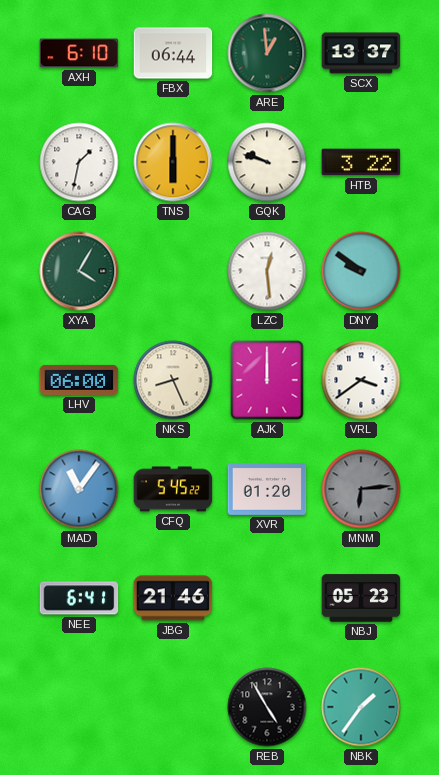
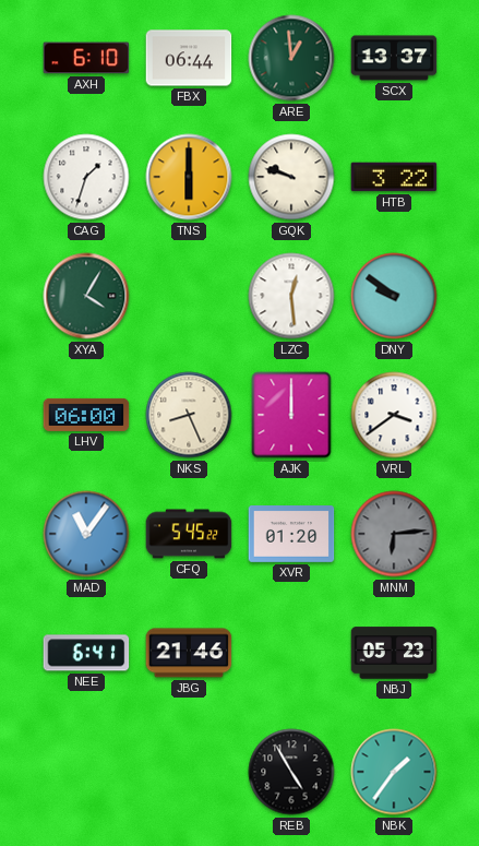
CAG: 1:32 -> 1:33
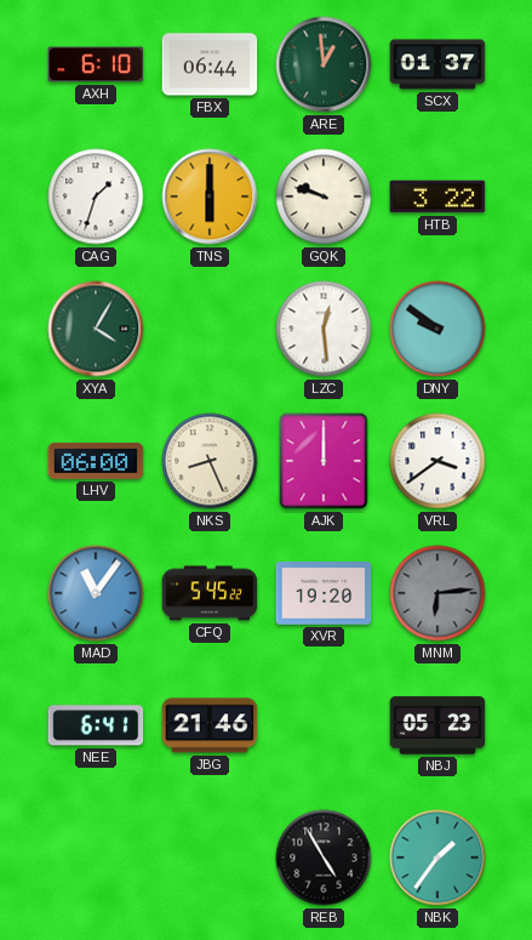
SCX: 13:37 -> 01:37
XVR: 01:20 -> 19:20
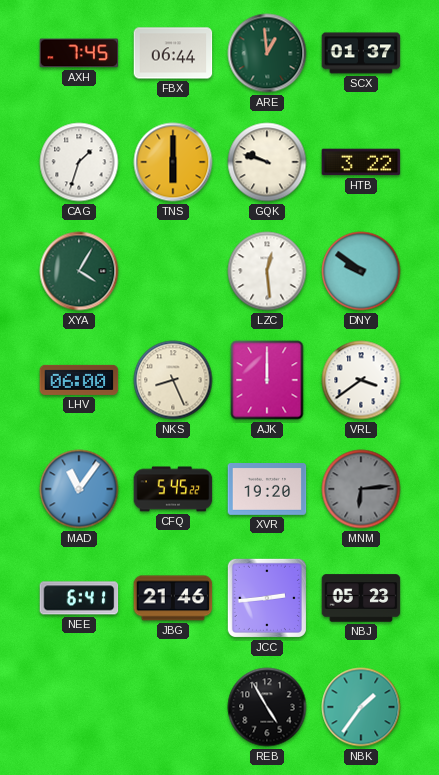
AXH: 6:10 -> 7:45
JCC: none -> 2:44
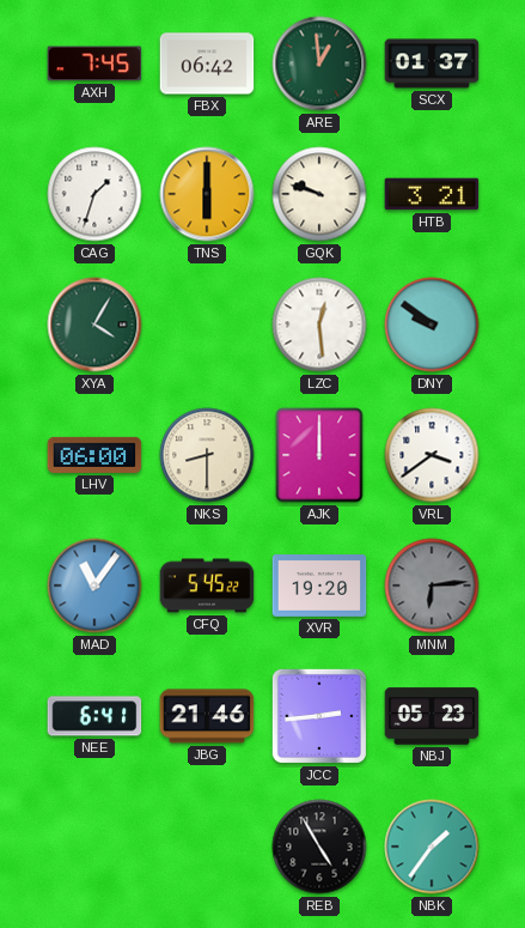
FBX: 06:44 -> 06:42
HTB: 3:22 -> 3:21
NKS: 8:26 -> 8:30
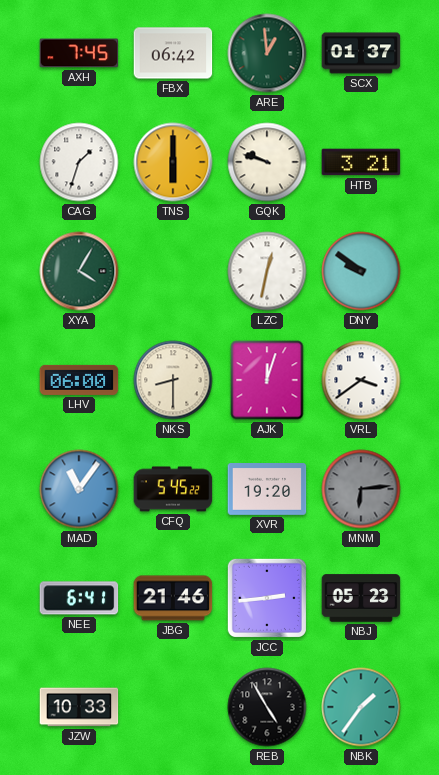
LZC: 12:29 -> 12:32
AJK: 12:00 -> 12:03
JZW: none -> 10:33
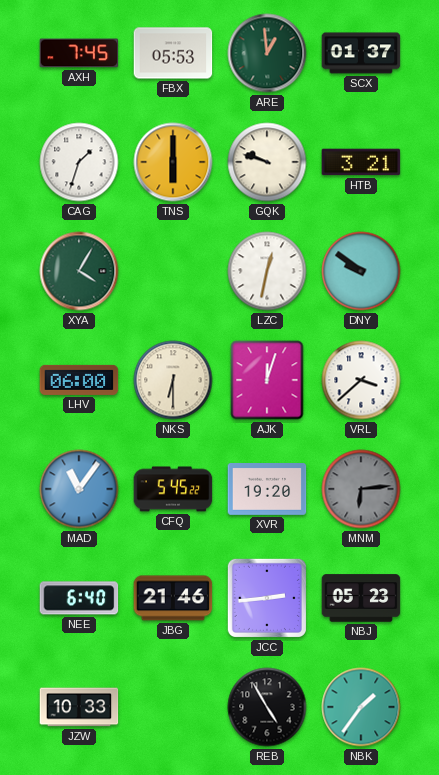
FBX: 06:42 -> 05:53
NKS: 8:30 -> 6:30
VRL: 3:39 -> 3:38
NEE: 6:41 -> 6:40
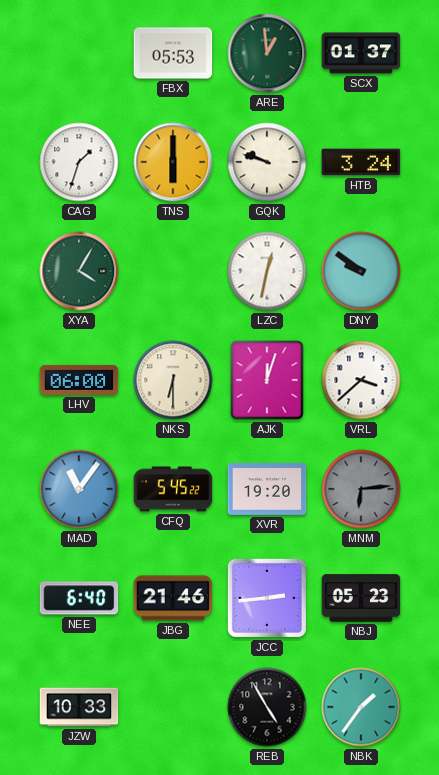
AXH: 7:45 -> none
HTB: 3:21 -> 3:24
